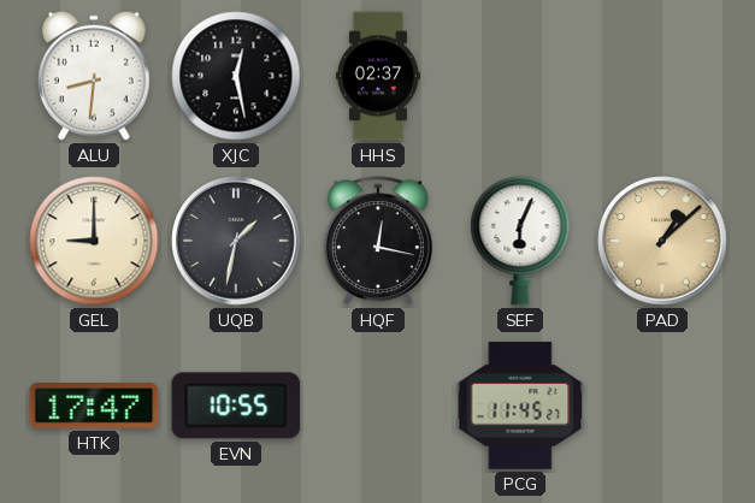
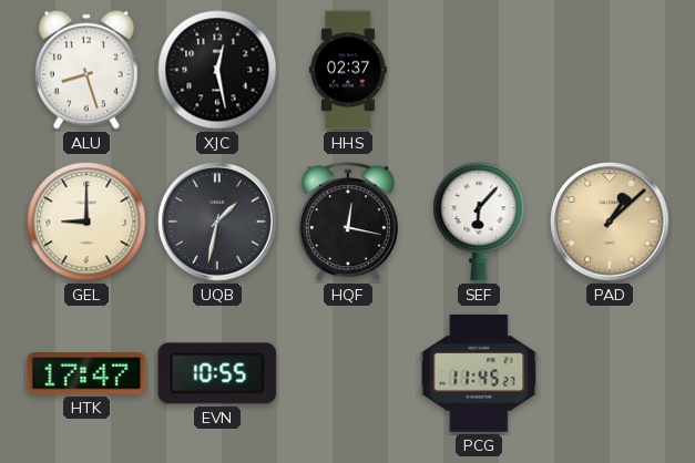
ALU: 8:31 -> 8:27
SEF: 6:04 -> 6:07
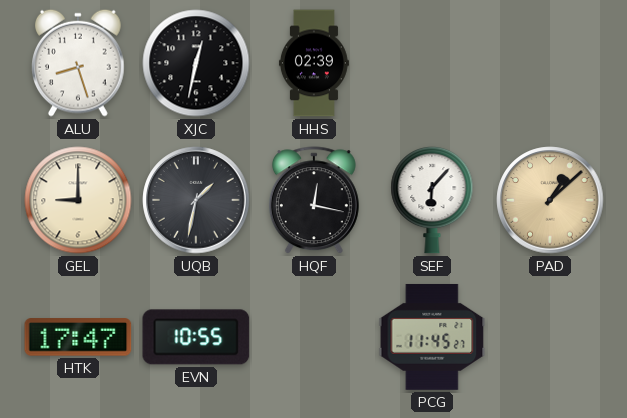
XJC: 12:28 -> 12:32
HHS: 02:37 -> 02:39
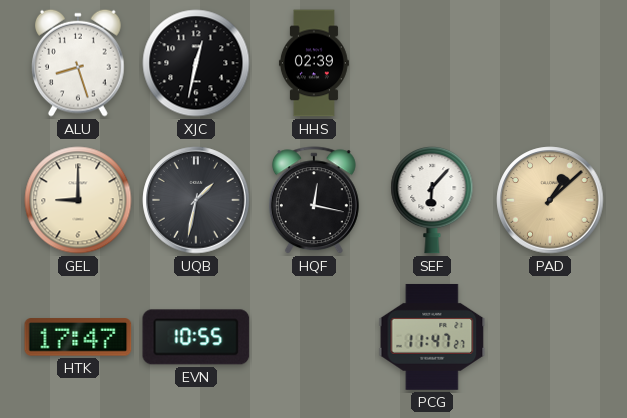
PCG: 11:45 -> 11:47
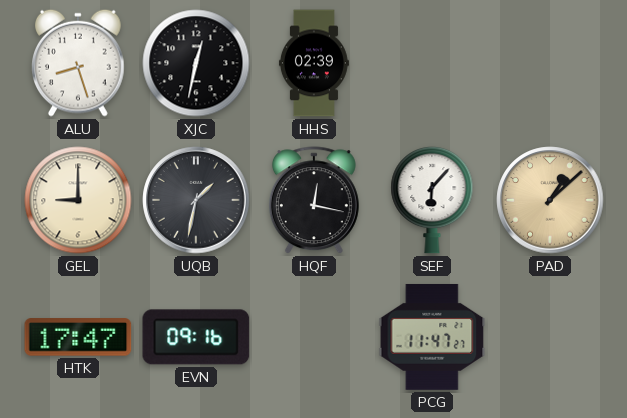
EVN: 10:55 -> 09:16
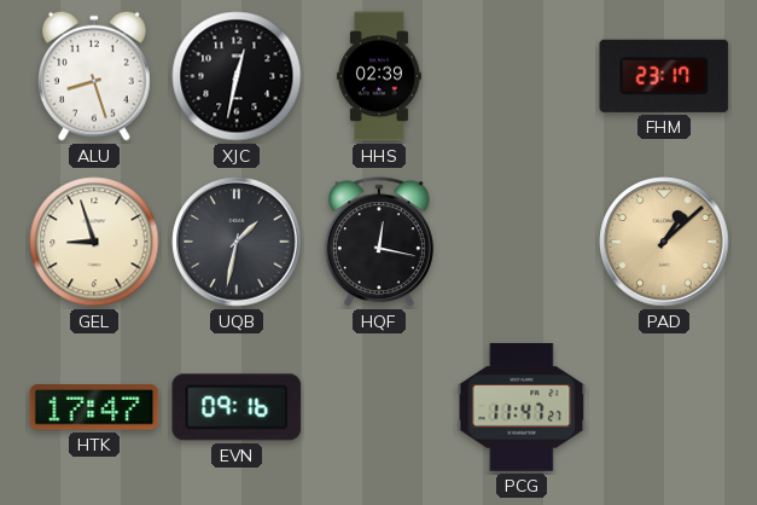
FHM: none -> 23:17
GEL: 9:00 -> 8:57
SEF: 6:07 -> none
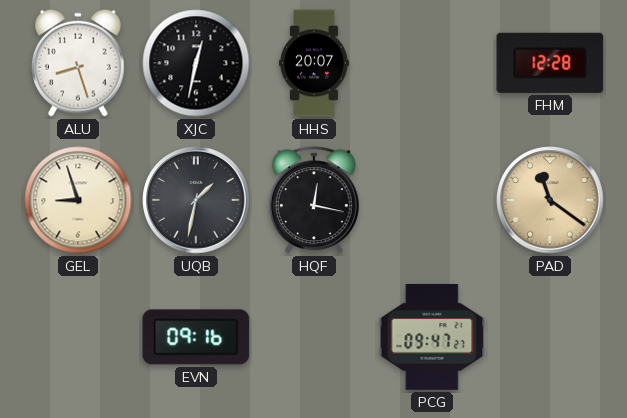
HHS: 02:39 -> 20:07
FHM: 23:17 -> 12:28
PAD: 1:08 -> 11:21
HTK: 17:47 -> none
PCG: 11:47 -> 09:47
